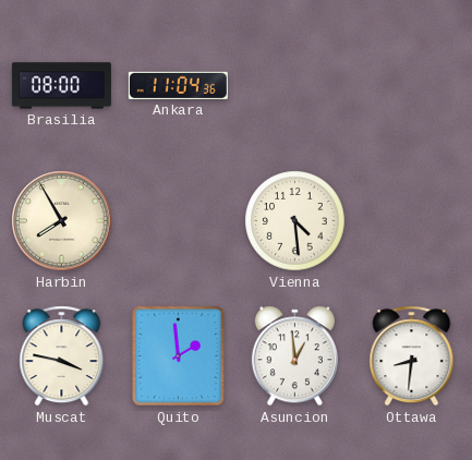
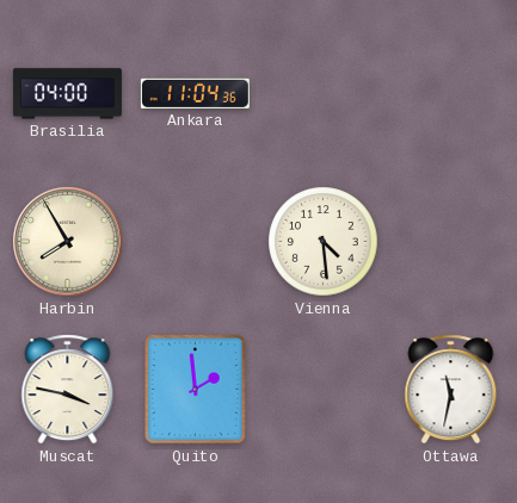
Brasilia: 08:00 -> 04:00
Asuncion: 12:59 -> none
Ottawa: 8:31 -> 11:32
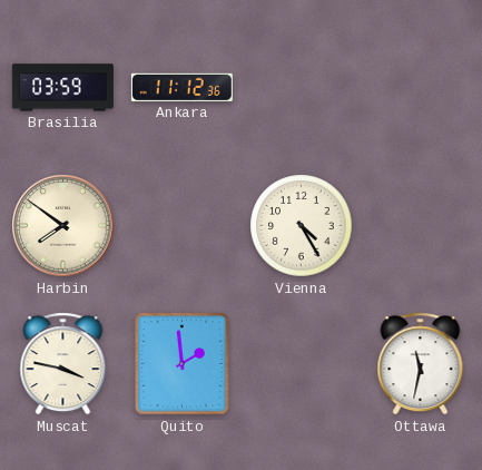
Brasilia: 04:00 -> 03:59
Ankara: 11:04 -> 11:12
Harbin: 7:55 -> 7:51
Vienna: 4:29 -> 4:25
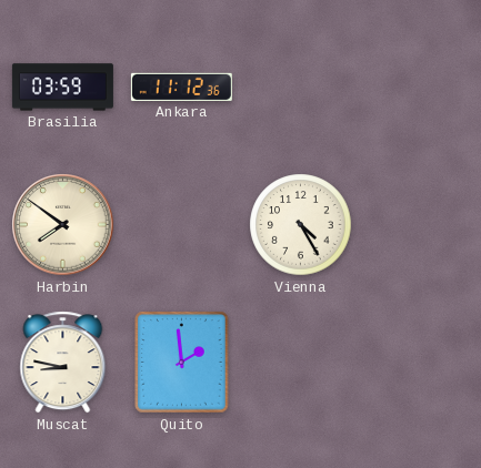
Muscat: 3:47 -> 8:47
Ottawa: 11:32 -> none
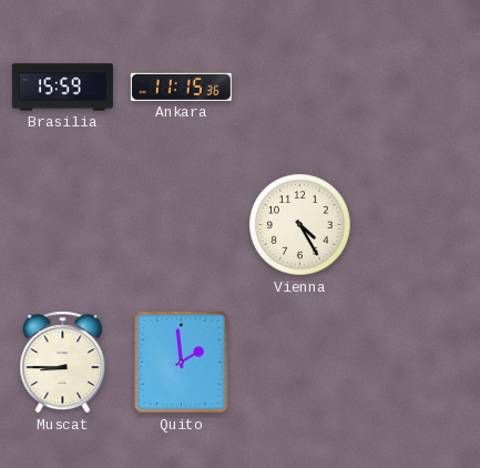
Brasilia: 03:59 -> 15:59
Ankara: 11:12 -> 11:15
Harbin: 7:51 -> none
Muscat: 8:47 -> 8:45
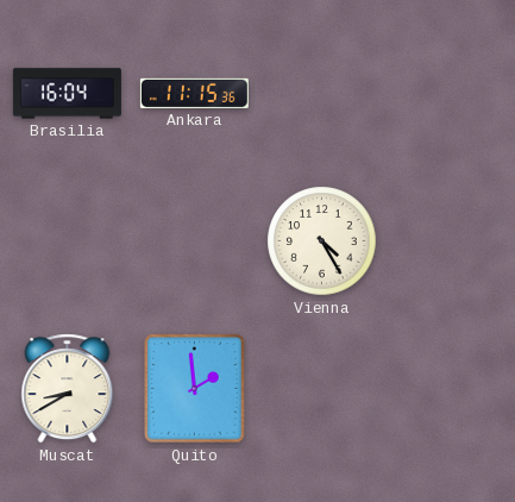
Brasilia: 15:59 -> 16:04
Muscat: 8:45 -> 8:40
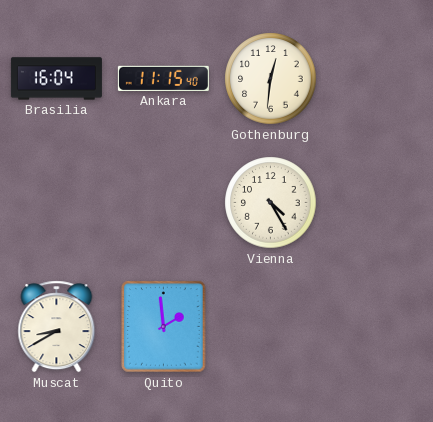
Ankara: 11:15:36 -> 11:15:40
Gothenburg: none -> 12:31
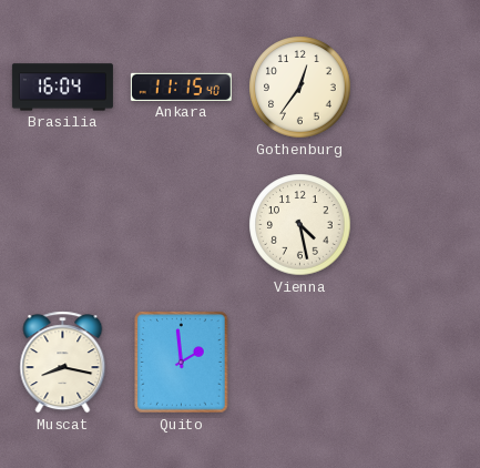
Gothenburg: 12:31 -> 12:36
Vienna: 4:25 -> 4:28
Muscat: 8:40 -> 8:17
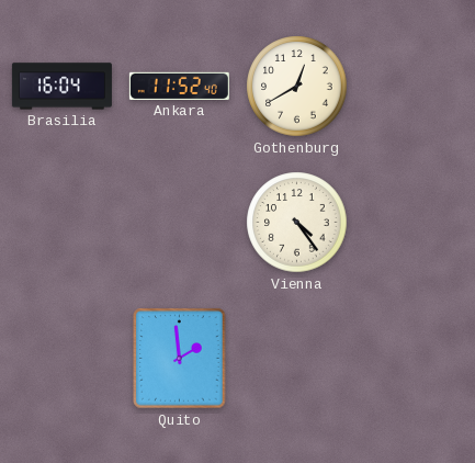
Ankara: 11:15 -> 11:52
Gothenburg: 12:36 -> 12:40
Vienna: 4:28 -> 4:24
Muscat: 8:17 -> none
